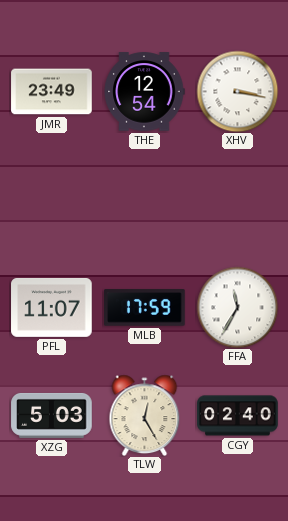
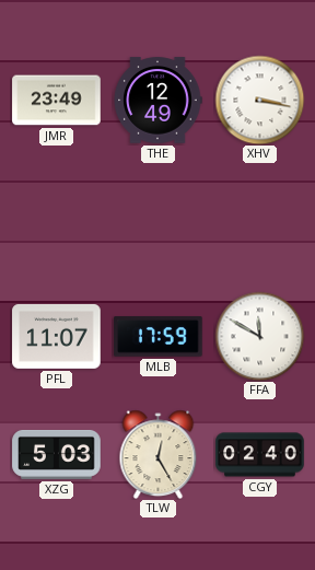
THE: 12:54 -> 12:49
FFA: 11:35 -> 11:50
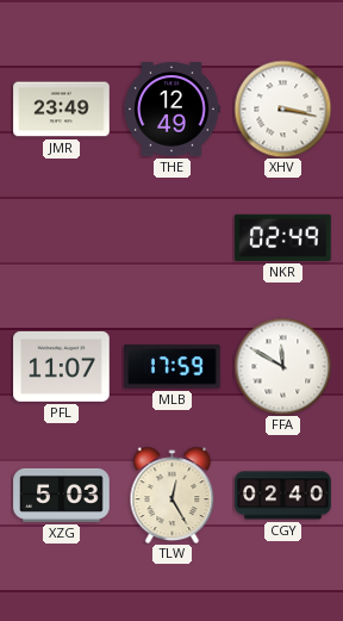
NKR: none -> 02:49
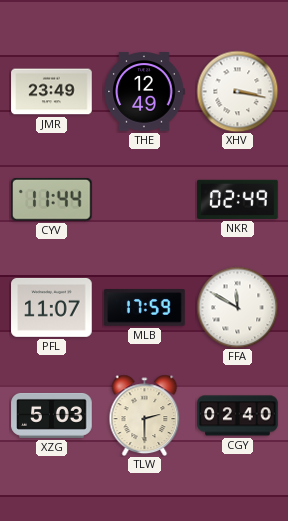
CYV: none -> 11:44
TLW: 12:25 -> 2:30
